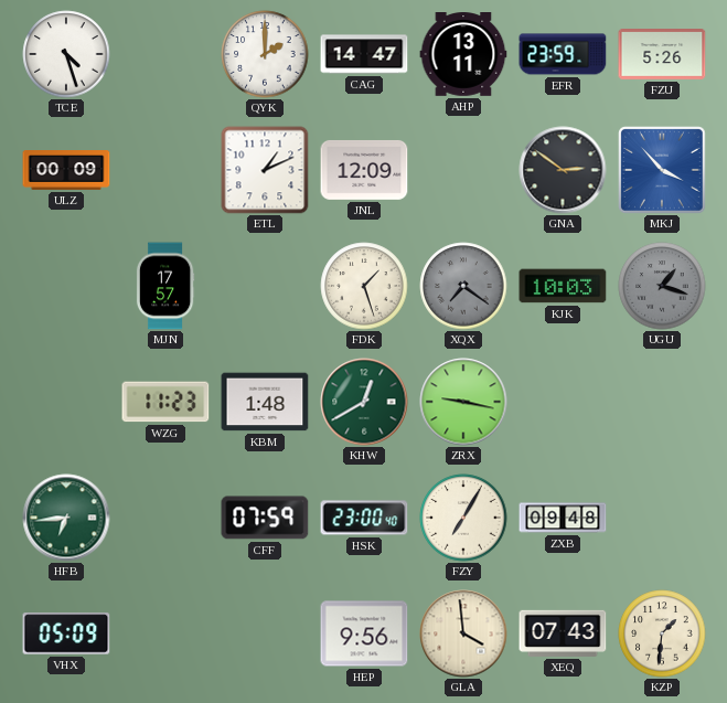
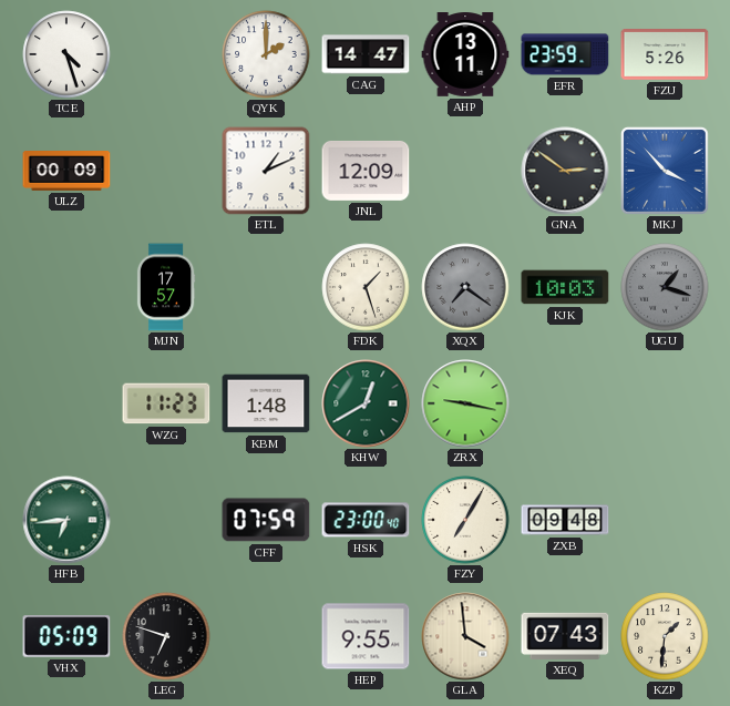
LEG: none -> 6:48
HEP: 9:56 -> 9:55
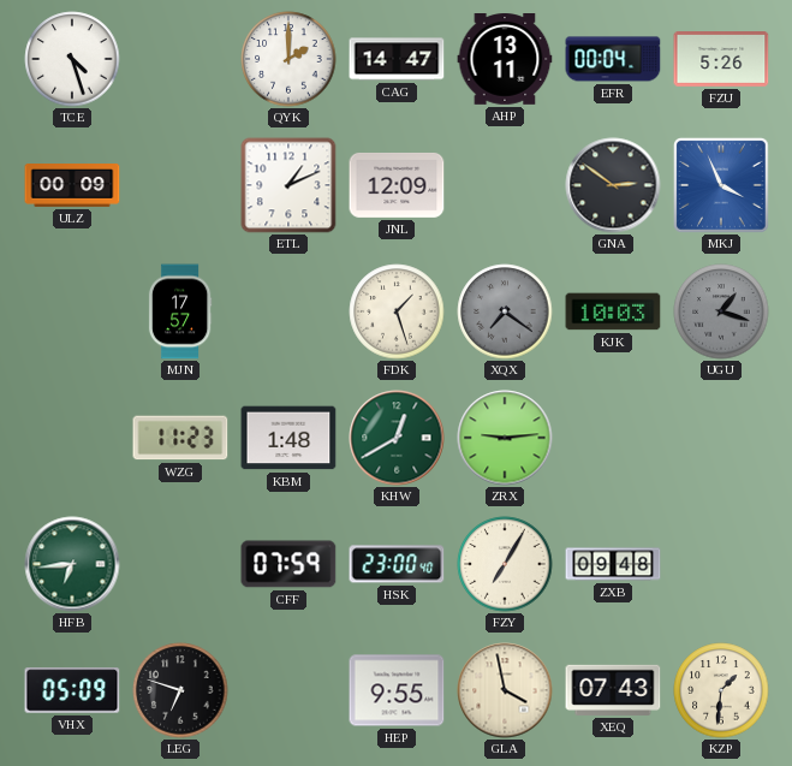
EFR: 23:59 -> 00:04
MKJ: 3:53 -> 3:56
ZRX: 9:17 -> 9:14
GLA: 3:59 -> 3:58
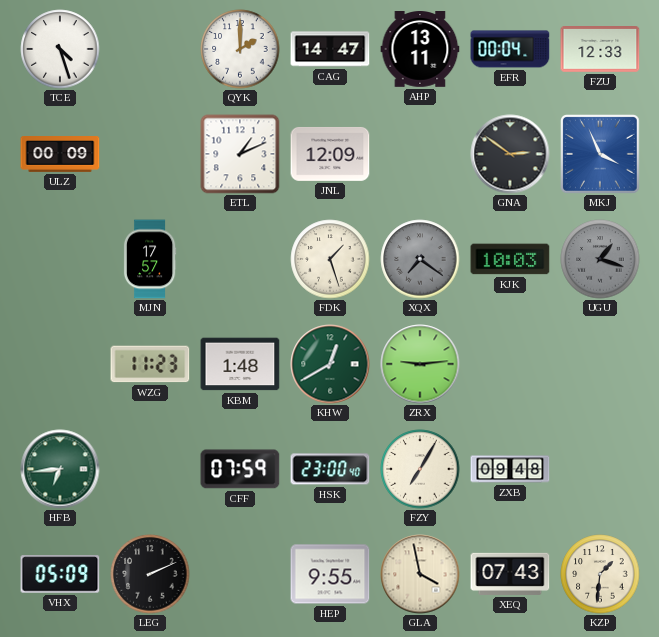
FZU: 5:26 -> 12:33
LEG: 6:48 -> 2:11
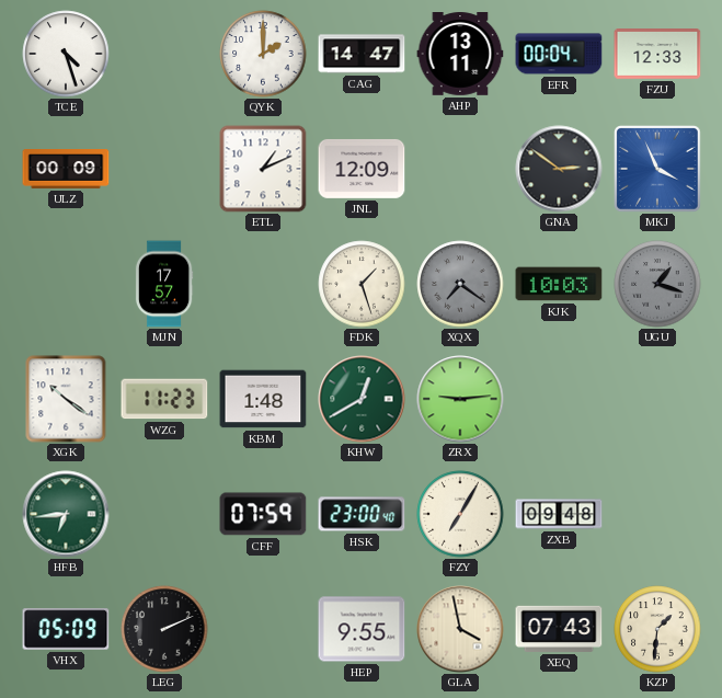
XGK: none -> 10:21
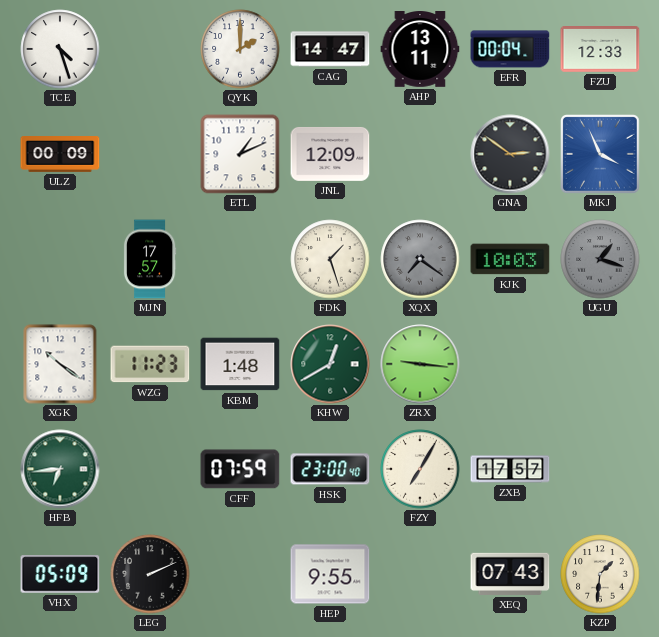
ZRX: 9:14 -> 9:16
ZXB: 09:48 -> 17:57
GLA: 3:58 -> none
